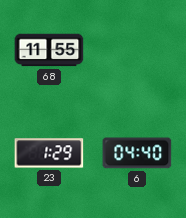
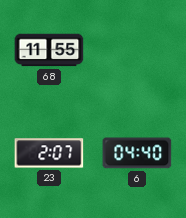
23: 1:29 -> 2:07
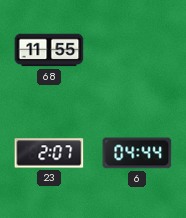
6: 04:40 -> 04:44
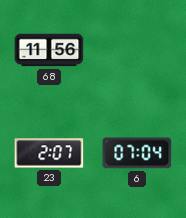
68: 11:55 -> 11:56
6: 04:44 -> 07:04
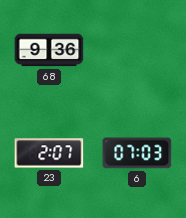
68: 11:56 -> 9:36
6: 07:04 -> 07:03
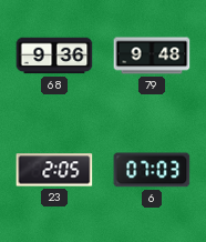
79: none -> 9:48
23: 2:07 -> 2:05
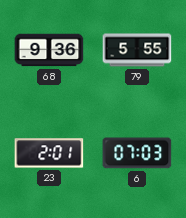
79: 9:48 -> 5:55
23: 2:05 -> 2:01
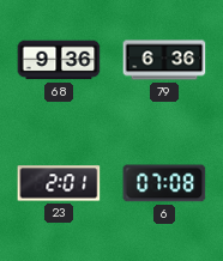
79: 5:55 -> 6:36
6: 07:03 -> 07:08
